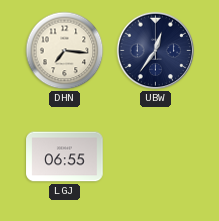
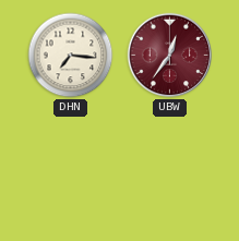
UBW dial: navy -> burgundy
LGJ: 06:55 -> none
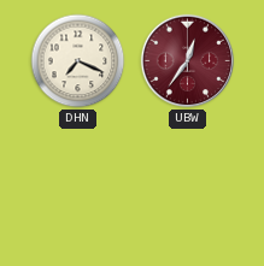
DHN: 7:16 -> 7:19
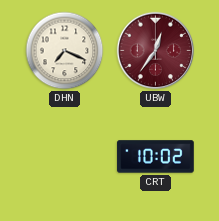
CRT: none -> 10:02
